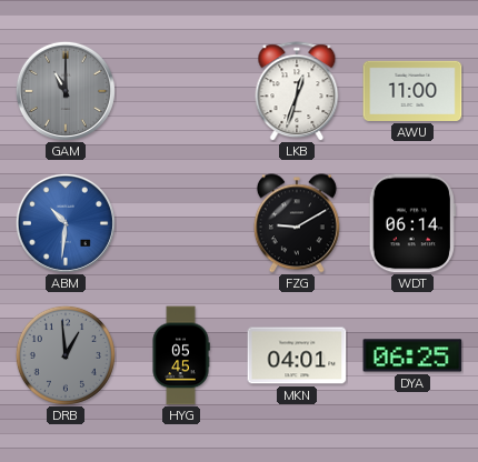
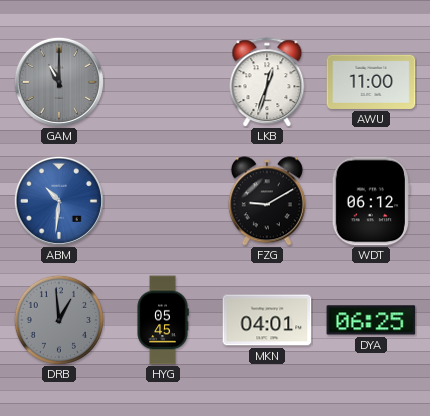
WDT: 06:14 -> 06:12
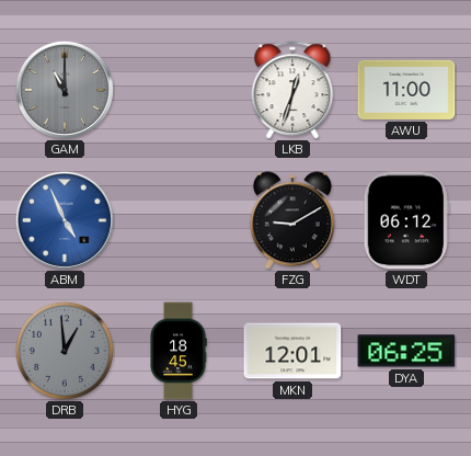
ABM: 10:31 -> 4:56
HYG: 05:45 -> 18:45
MKN: 04:01 -> 12:01
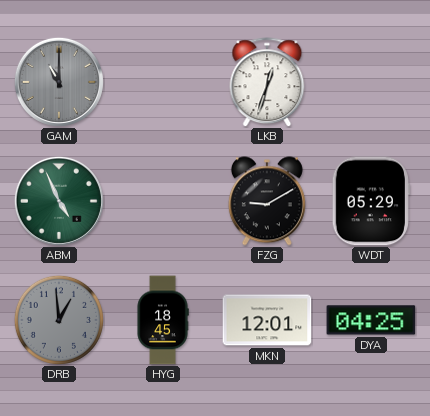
AWU: 11:00 -> none
ABM dial: blue -> green
WDT: 06:12 -> 05:29
DYA: 06:25 -> 04:25
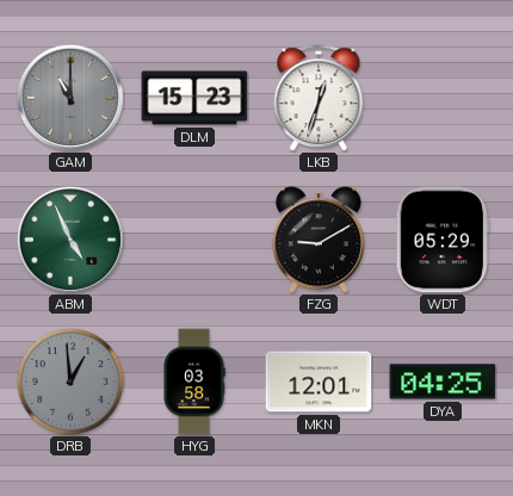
DLM: none -> 15:23
HYG: 18:45 -> 03:58
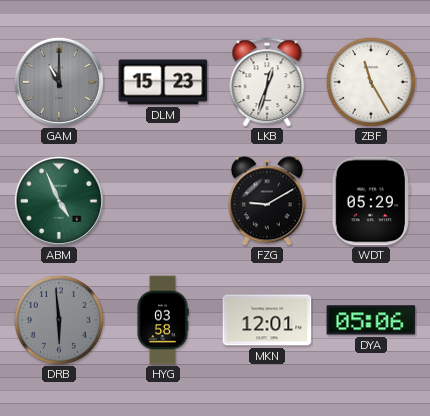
ZBF: none -> 11:25
DRB: 12:59 -> 5:59
DYA: 04:25 -> 05:06
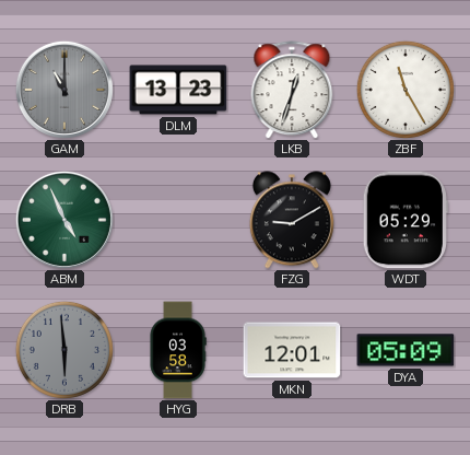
DLM: 15:23 -> 13:23
DYA: 05:06 -> 05:09
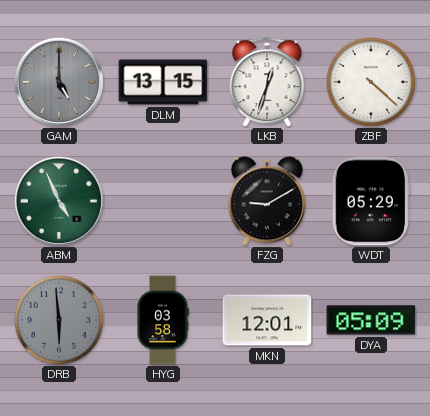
GAM: 11:00 -> 5:00
DLM: 13:23 -> 13:15
ZBF: 11:25 -> 4:22
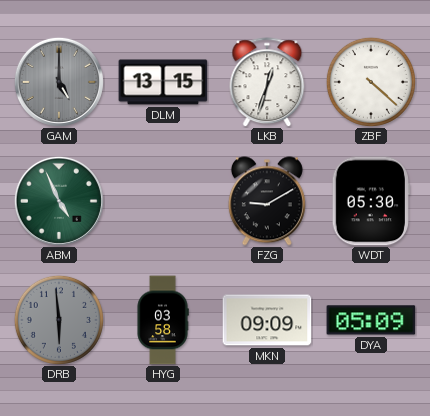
WDT: 05:29 -> 05:30
MKN: 12:01 -> 09:09
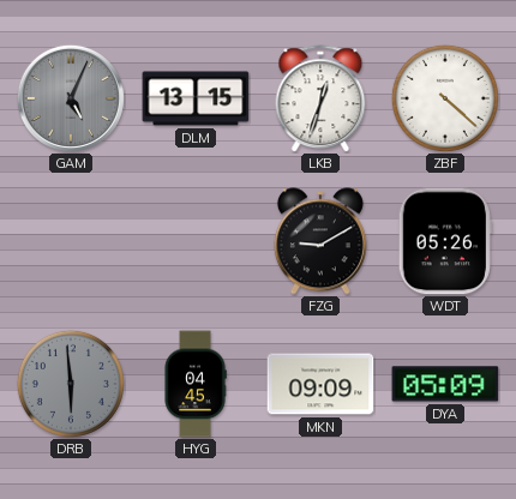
GAM: 5:00 -> 5:04
ABM: 4:56 -> none
WDT: 05:30 -> 05:26
HYG: 03:58 -> 04:45
